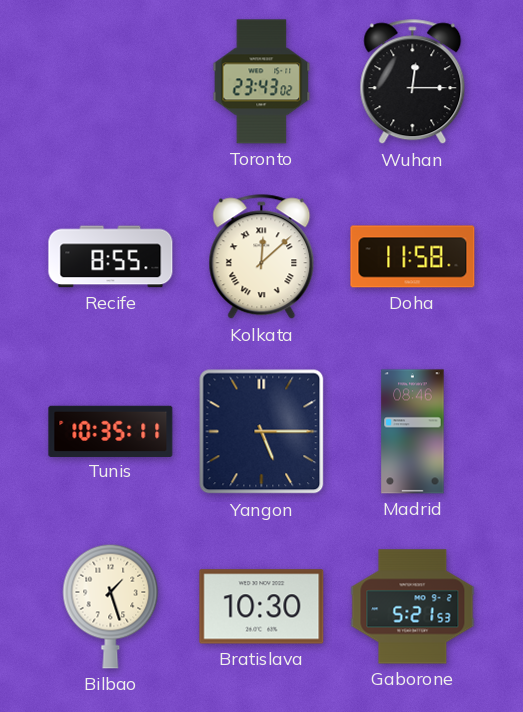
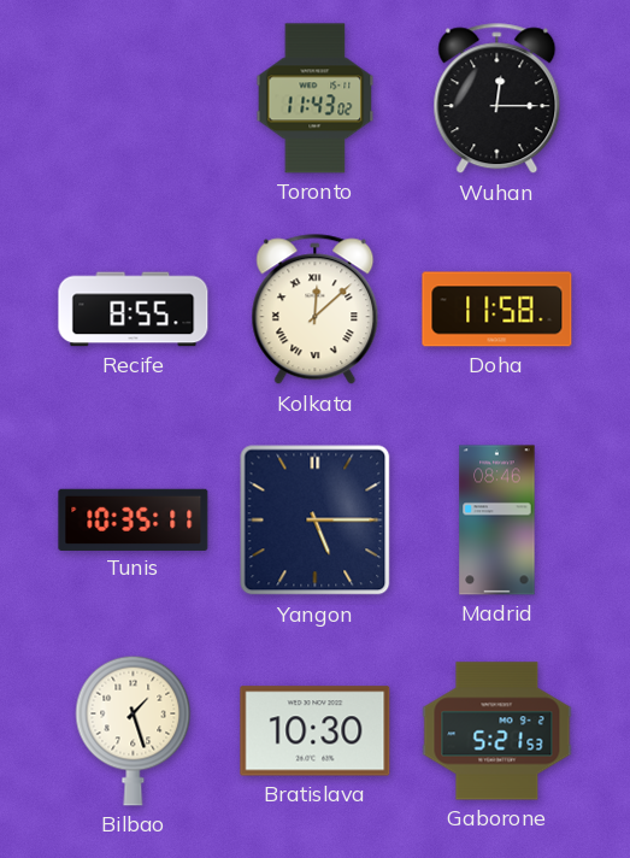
Toronto: 23:43 -> 11:43
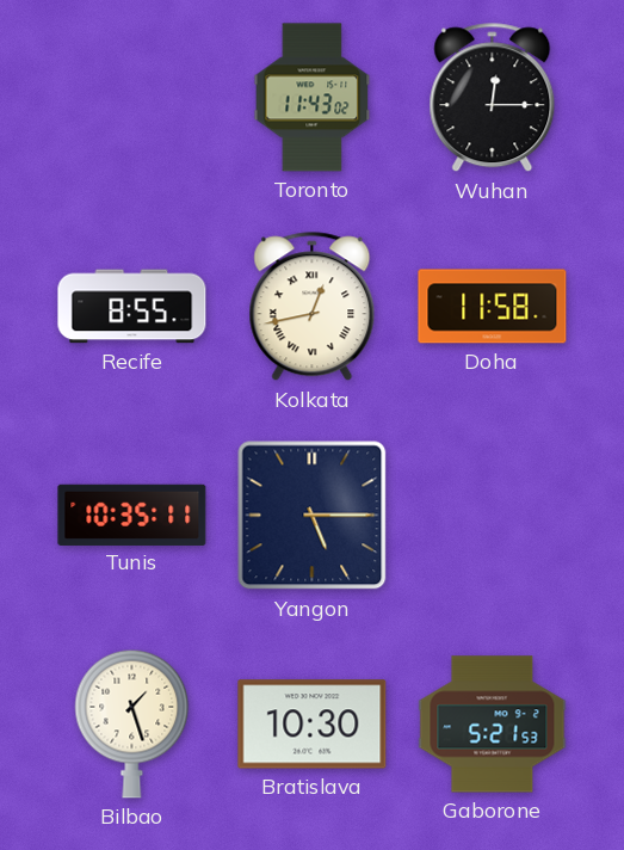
Kolkata: 12:08 -> 12:43
Madrid: 08:46 -> none
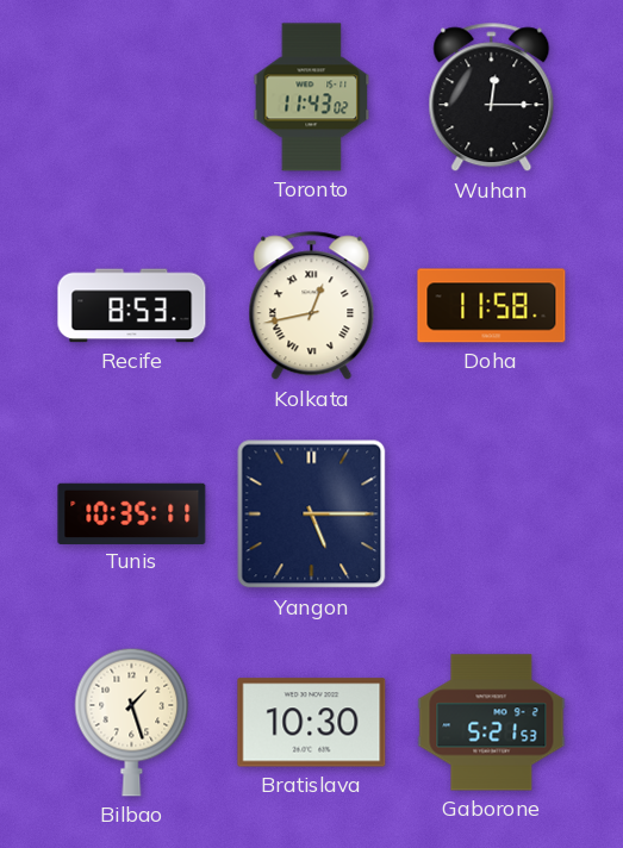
Recife: 8:55 -> 8:53
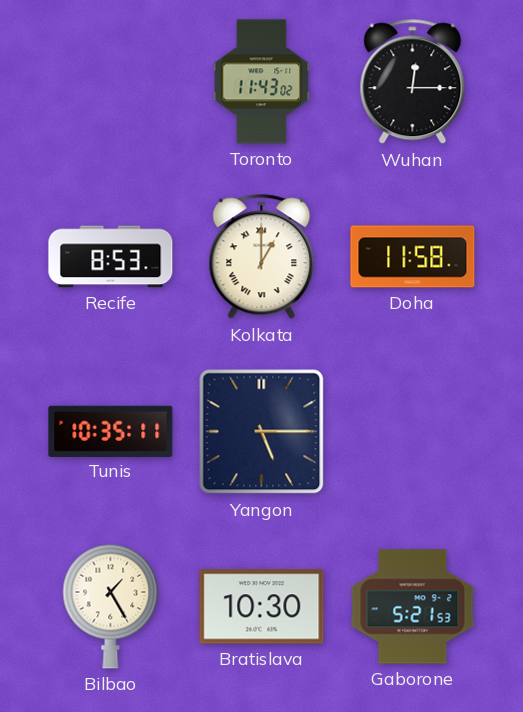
Kolkata: 12:43 -> 1:00
Bilbao: 1:27 -> 1:25
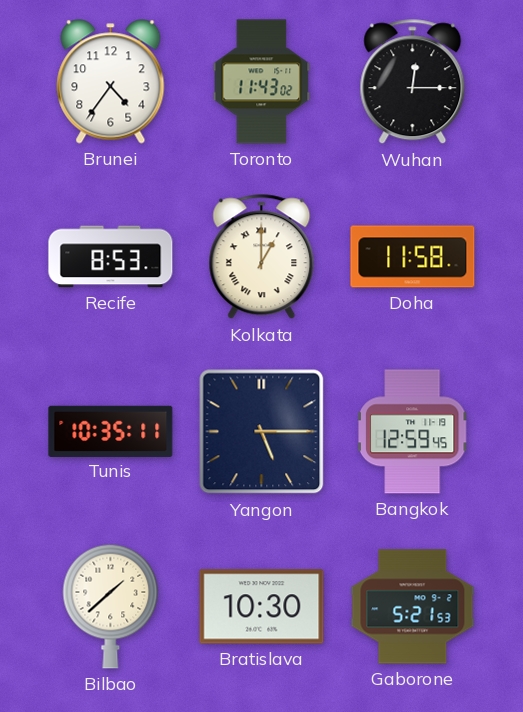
Brunei: none -> 4:36
Bangkok: none -> 12:59
Bilbao: 1:25 -> 1:38
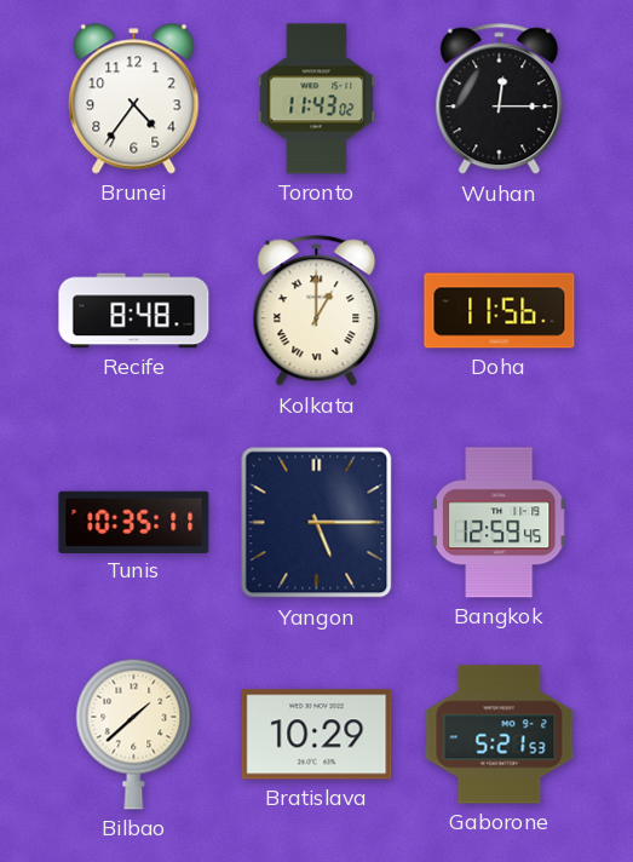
Recife: 8:53 -> 8:48
Doha: 11:58 -> 11:56
Bratislava: 10:30 -> 10:29
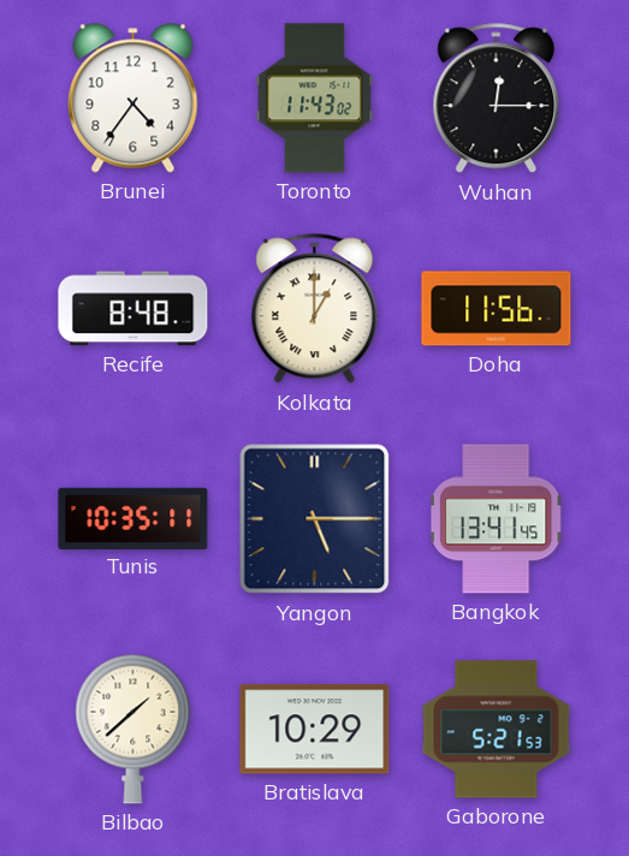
Bangkok: 12:59 -> 13:41
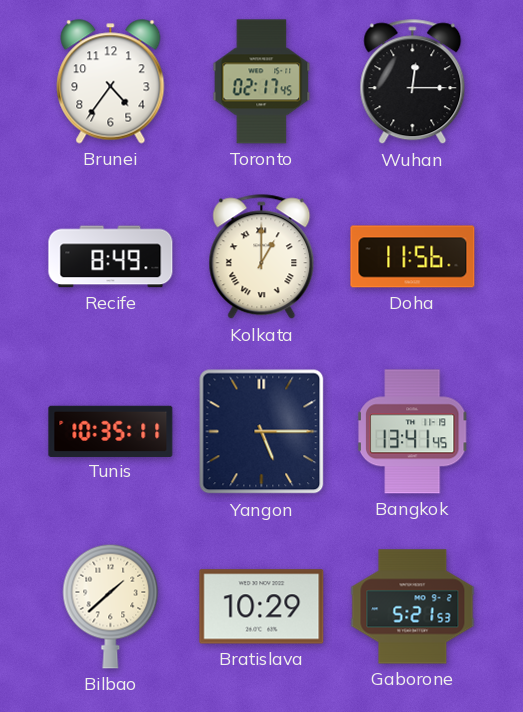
Toronto: 11:43 -> 02:17
Recife: 8:48 -> 8:49
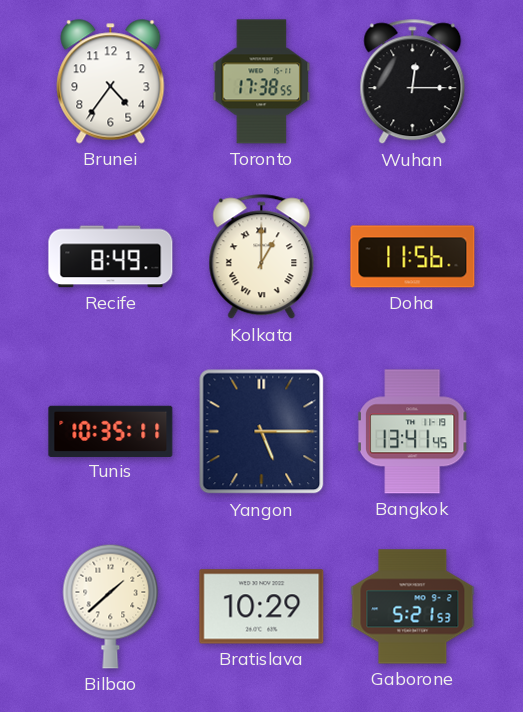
Toronto: 02:17 -> 17:38
